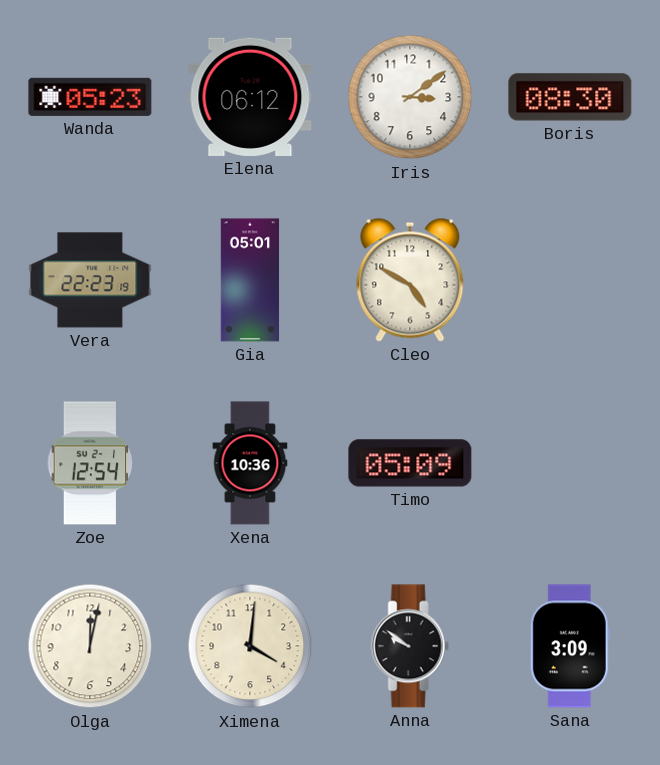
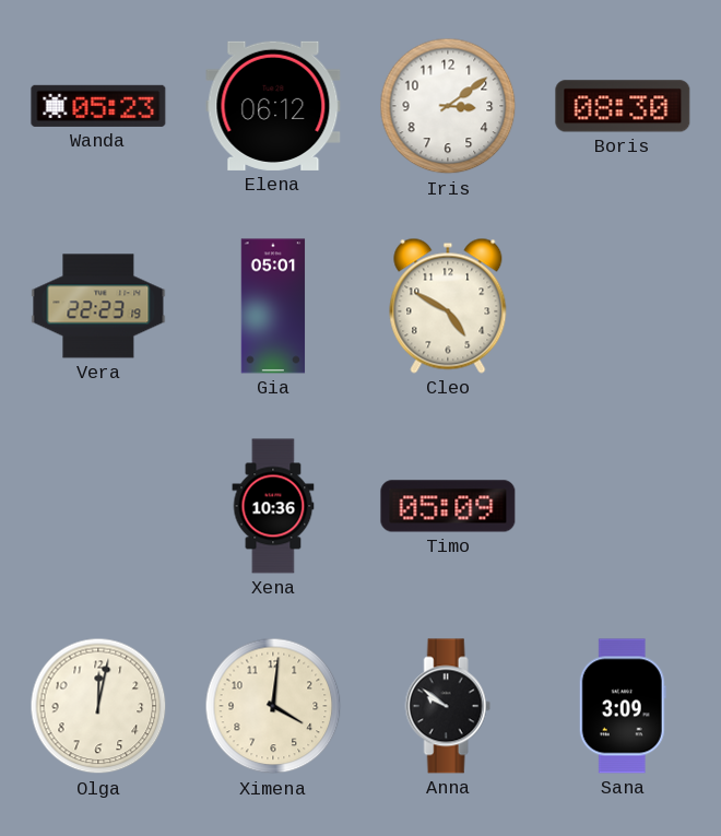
Zoe: 12:54 -> none
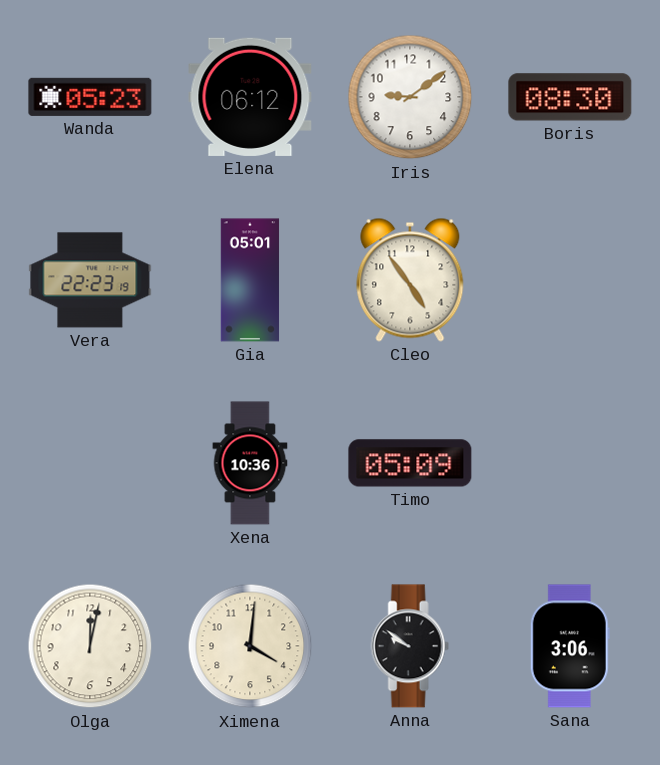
Iris: 3:09 -> 9:09
Cleo: 4:50 -> 4:54
Sana: 3:09 -> 3:06
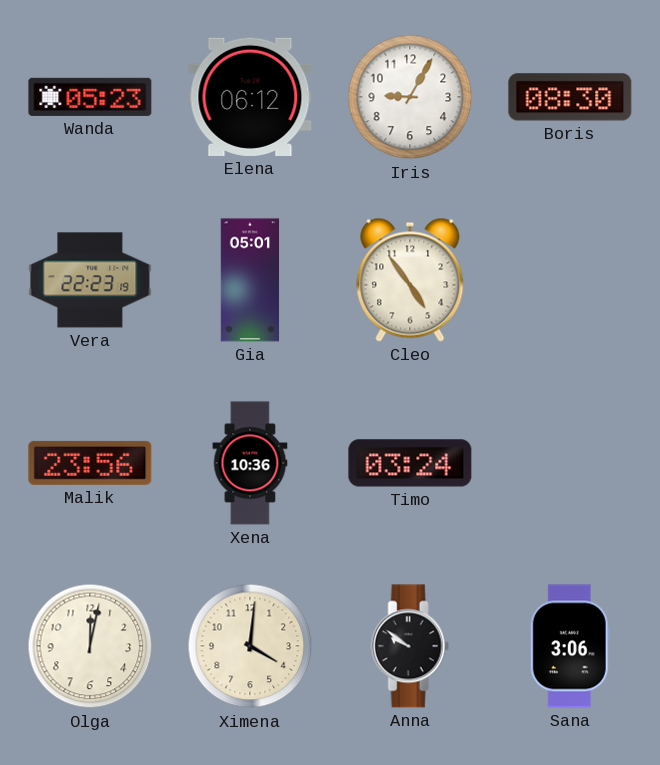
Iris: 9:09 -> 9:05
Malik: none -> 23:56
Timo: 05:09 -> 03:24
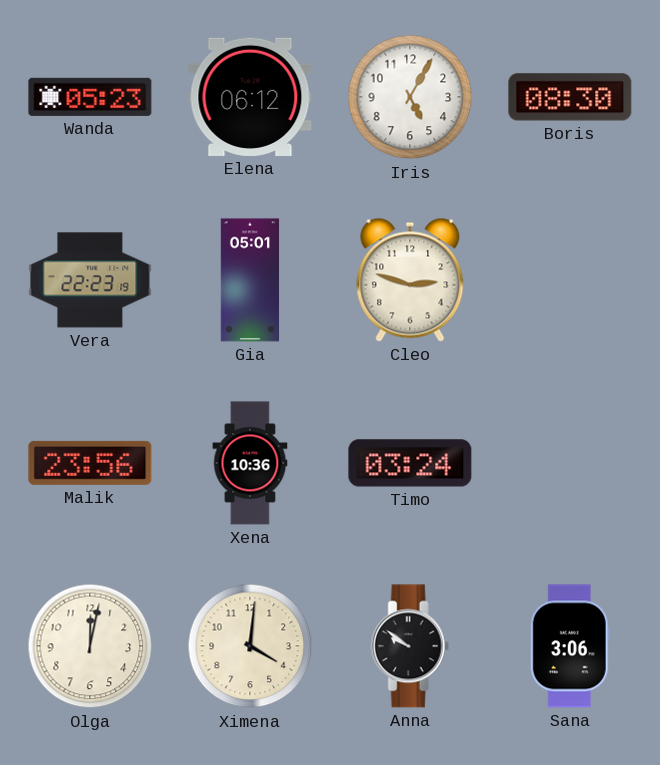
Iris: 9:05 -> 5:05
Cleo: 4:54 -> 2:48
